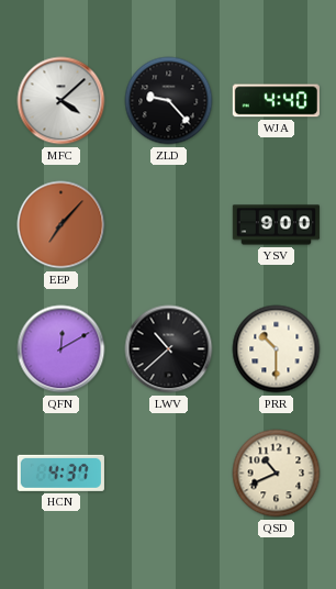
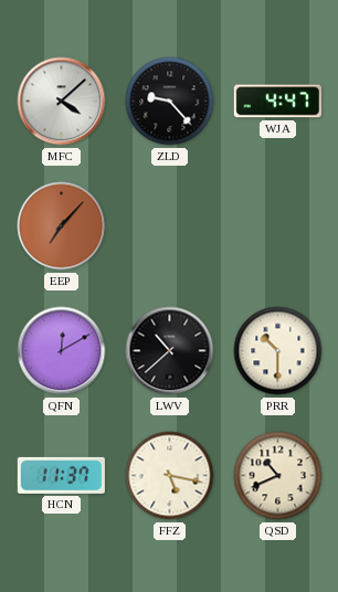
WJA: 4:40 -> 4:47
YSV: 9:00 -> none
HCN: 4:37 -> 11:37
FFZ: none -> 5:17
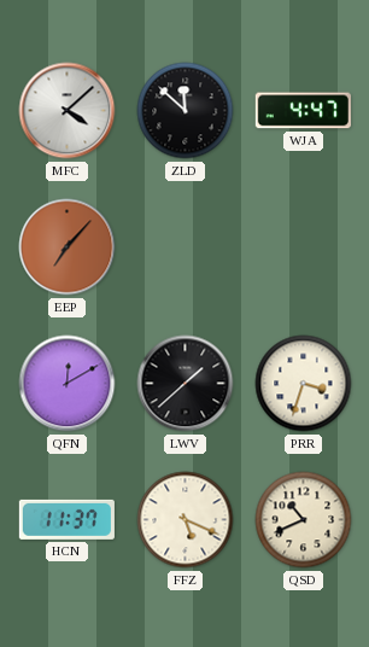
ZLD: 9:23 -> 11:52
LWV: 10:38 -> 1:38
PRR: 10:30 -> 3:33
FFZ: 5:17 -> 5:19
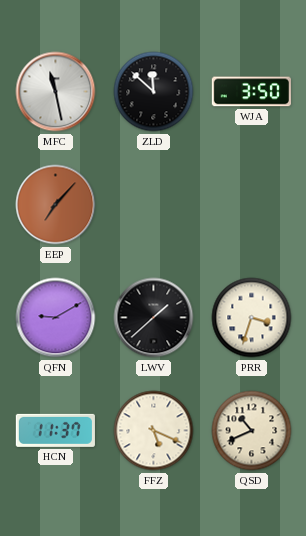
MFC: 4:08 -> 11:28
WJA: 4:47 -> 3:50
QFN: 12:10 -> 9:10
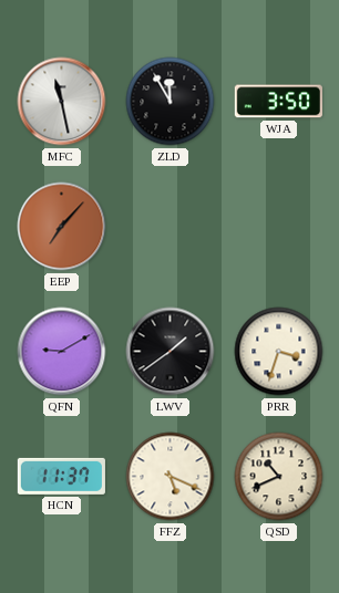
ZLD: 11:52 -> 11:55
LWV: 1:38 -> 1:39
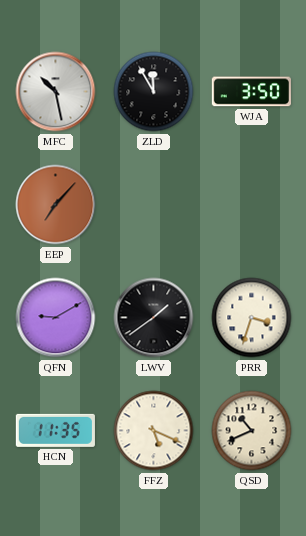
MFC: 11:28 -> 10:28
HCN: 11:37 -> 11:35
